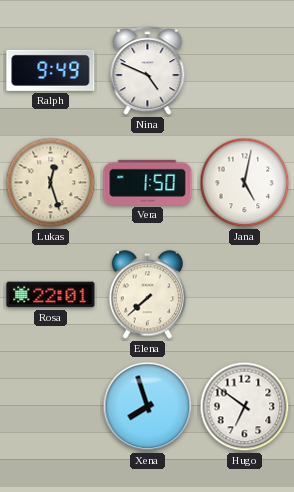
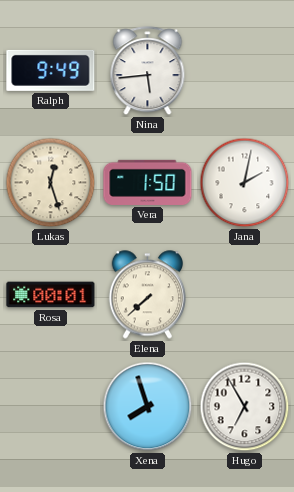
Nina: 4:49 -> 5:44
Jana: 5:02 -> 2:02
Rosa: 22:01 -> 00:01
Hugo: 6:51 -> 6:55
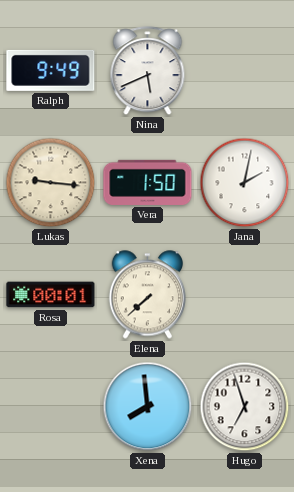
Nina: 5:44 -> 5:41
Lukas: 12:27 -> 9:16
Xena: 7:57 -> 7:59
Hugo: 6:55 -> 6:57
